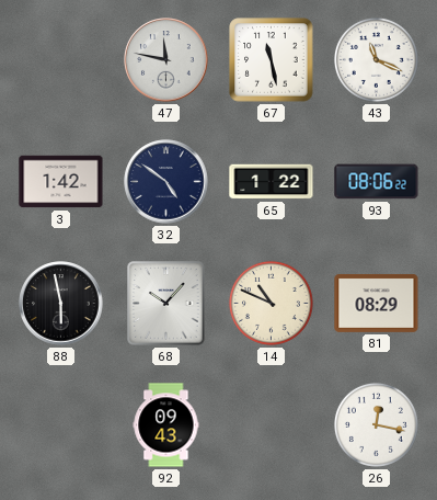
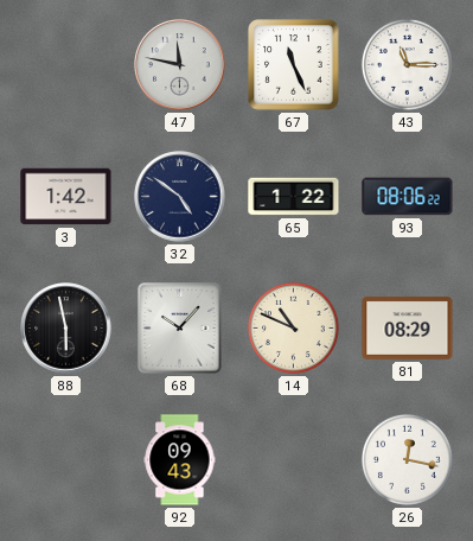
67: 11:28 -> 11:26
43: 11:19 -> 11:15
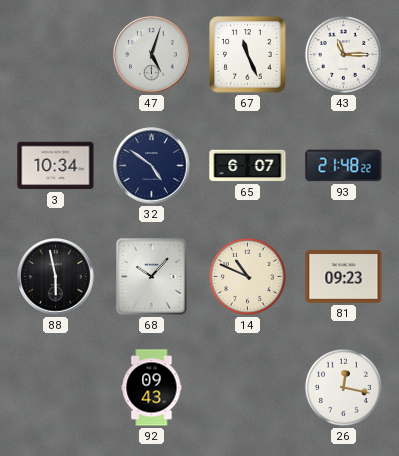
47: 11:47 -> 5:03
3: 1:42 -> 10:34
65: 1:22 -> 6:07
93: 08:06 -> 21:48
81: 08:29 -> 09:23
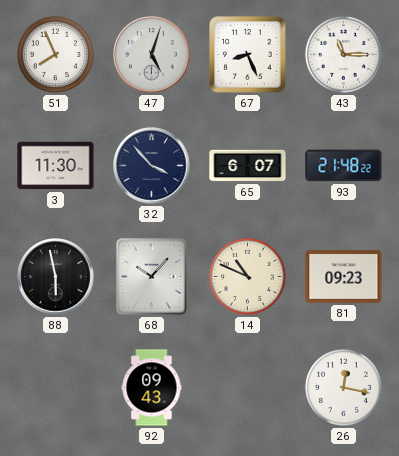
51: none -> 7:56
67: 11:26 -> 8:26
3: 10:34 -> 11:30
32: 4:51 -> 3:53
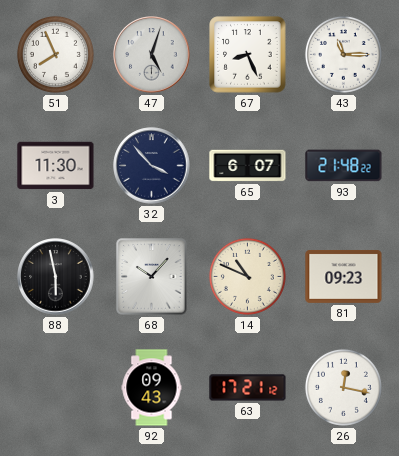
63: none -> 17:21
